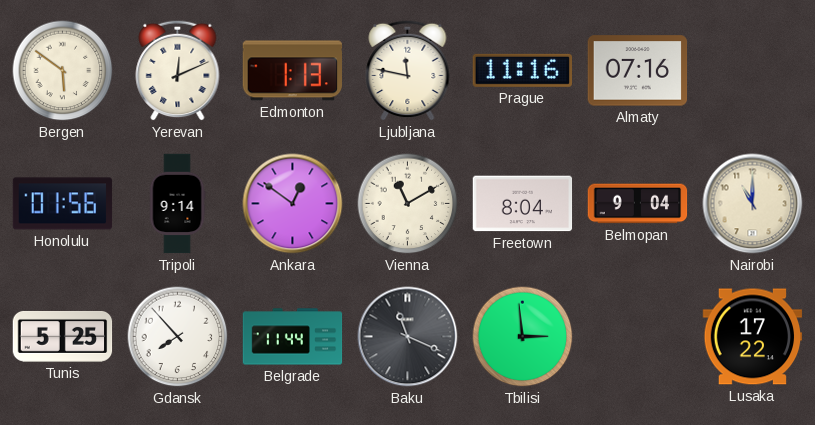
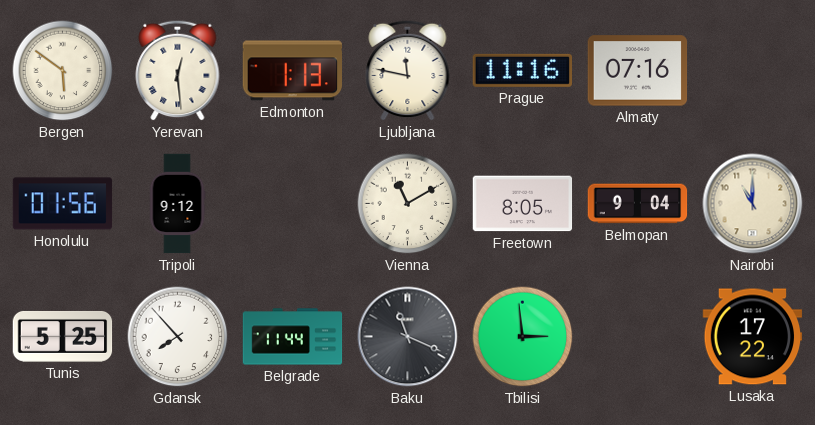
Yerevan: 12:11 -> 12:29
Tripoli: 9:14 -> 9:12
Ankara: 12:51 -> none
Freetown: 8:04 -> 8:05
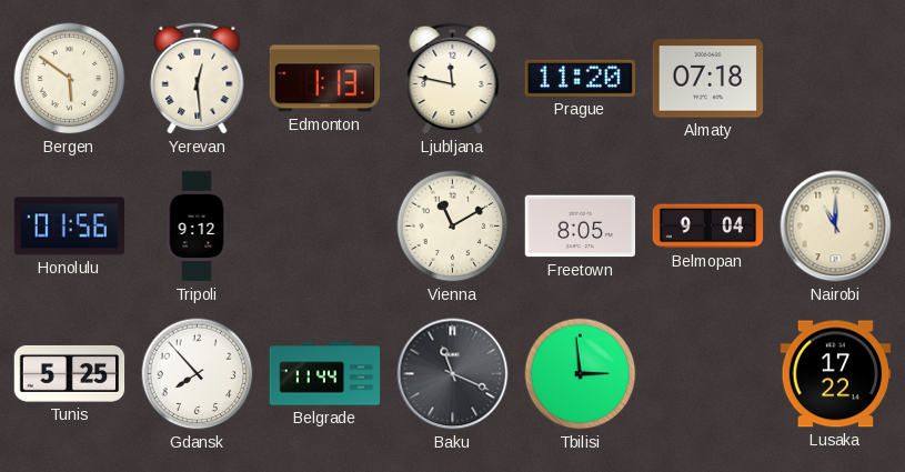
Prague: 11:16 -> 11:20
Almaty: 07:16 -> 07:18
